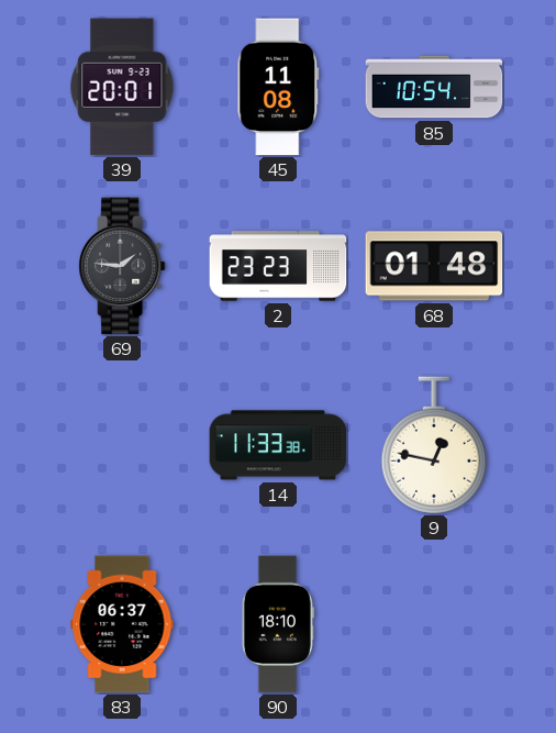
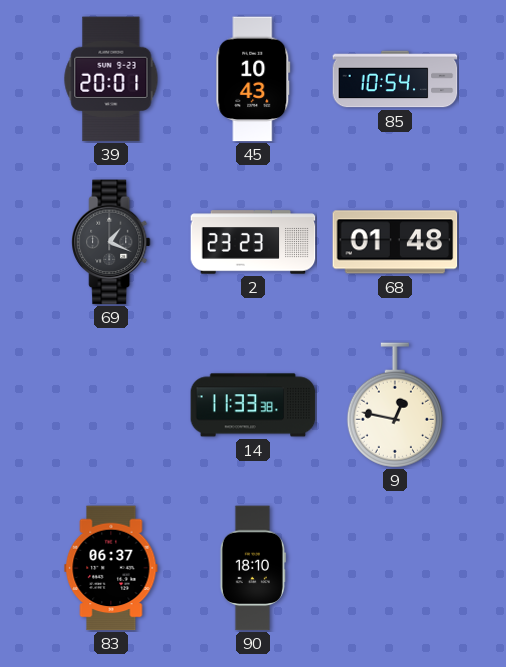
45: 11:08 -> 10:43
69: 1:46 -> 1:19
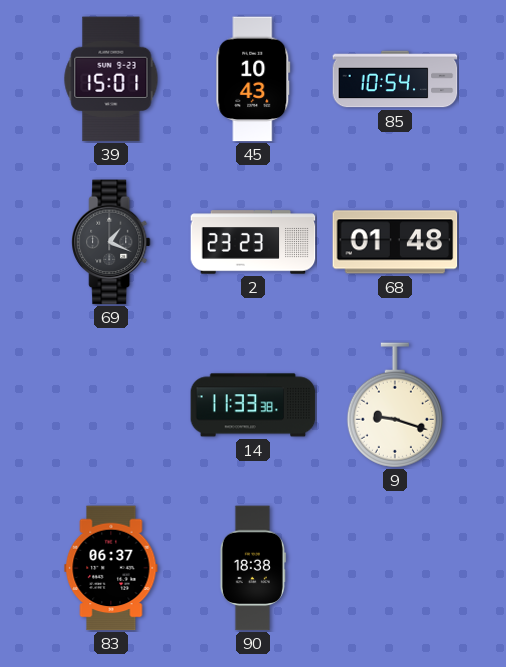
39: 20:01 -> 15:01
9: 12:47 -> 9:18
90: 18:10 -> 18:38
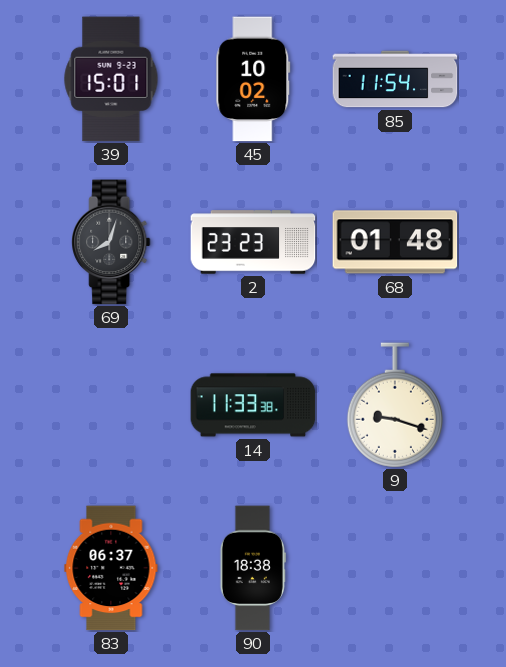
45: 10:43 -> 10:02
85: 10:54 -> 11:54
69: 1:19 -> 8:03
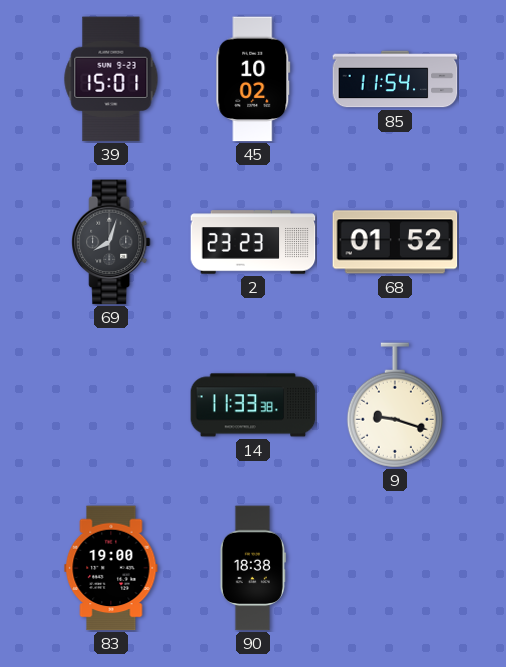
68: 01:48 -> 01:52
83: 06:37 -> 19:00
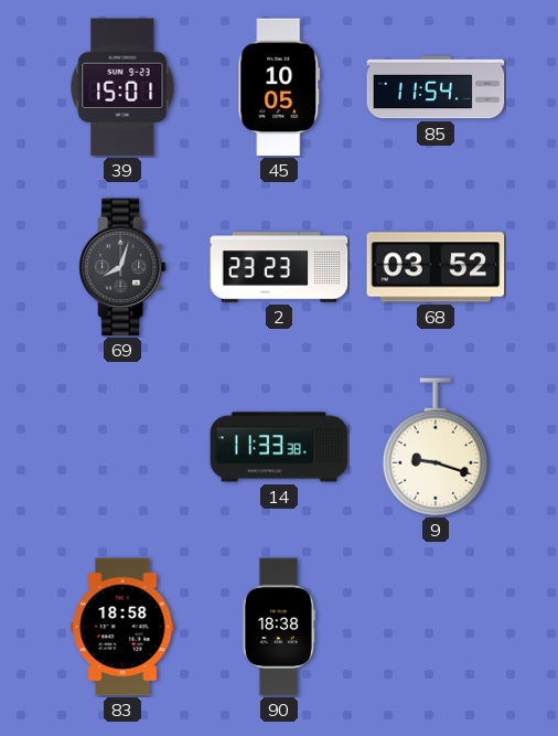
45: 10:02 -> 10:05
68: 01:52 -> 03:52
83: 19:00 -> 18:58
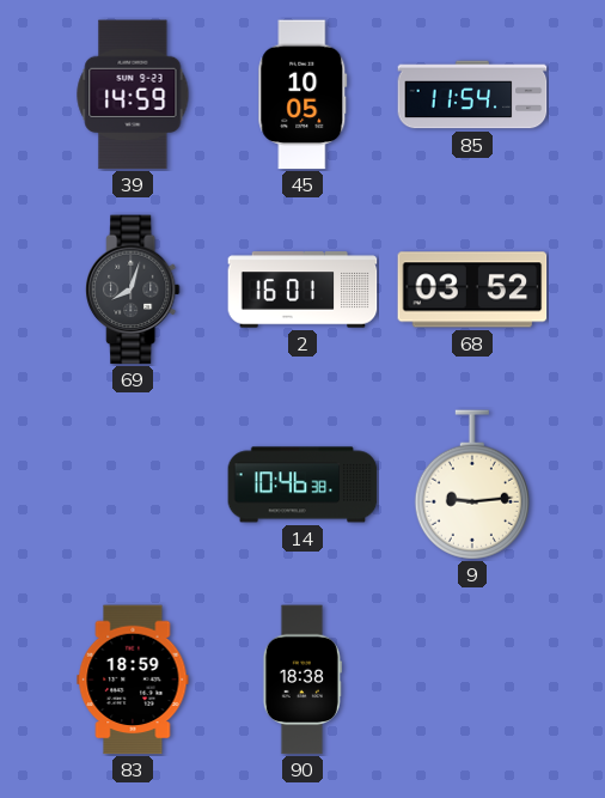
39: 15:01 -> 14:59
2: 23:23 -> 16:01
14: 11:33 -> 10:46
9: 9:18 -> 9:14
83: 18:58 -> 18:59
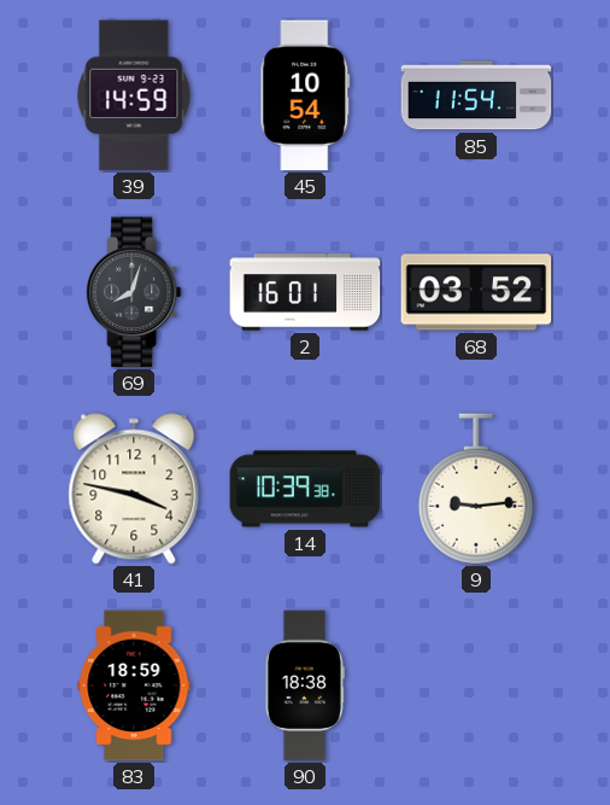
45: 10:05 -> 10:54
41: none -> 3:47
14: 10:46 -> 10:39
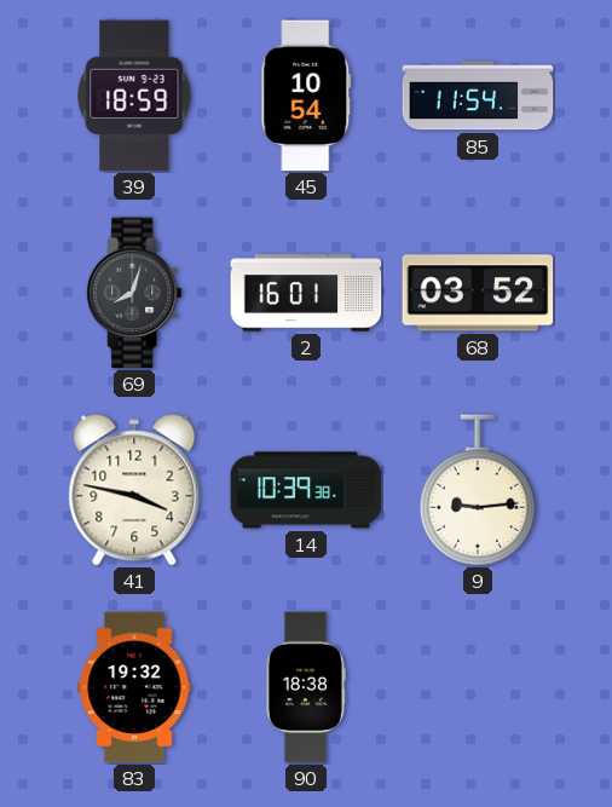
39: 14:59 -> 18:59
83: 18:59 -> 19:32
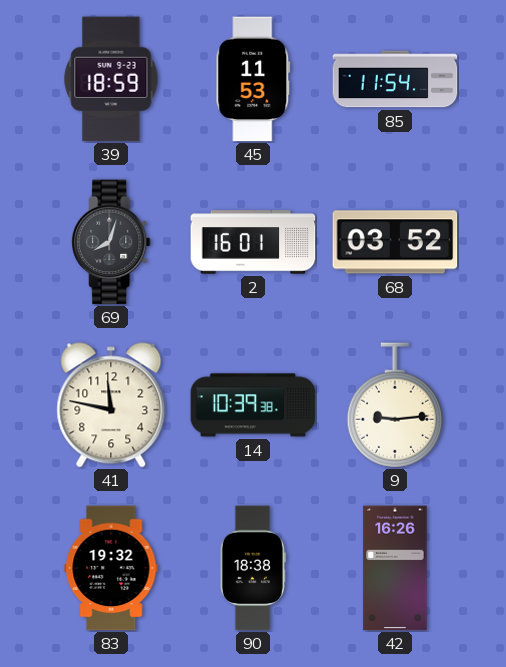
45: 10:54 -> 11:53
41: 3:47 -> 11:47
42: none -> 16:26
